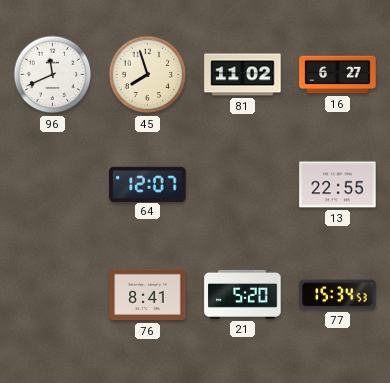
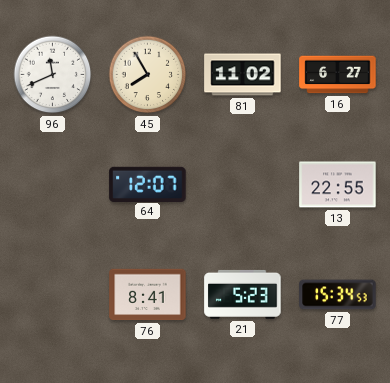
45: 7:57 -> 7:55
21: 5:20 -> 5:23
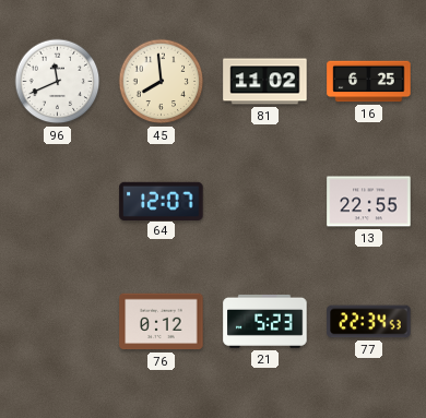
45: 7:55 -> 7:59
16: 6:27 -> 6:25
76: 8:41 -> 0:12
77: 15:34 -> 22:34
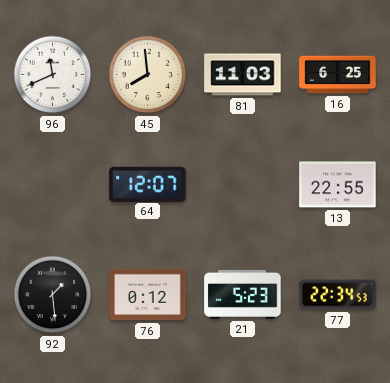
81: 11:02 -> 11:03
92: none -> 1:29
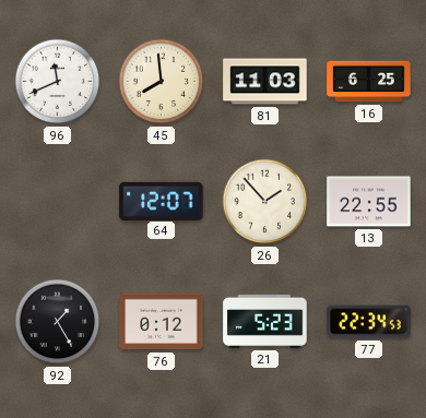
26: none -> 1:53
92: 1:29 -> 1:25
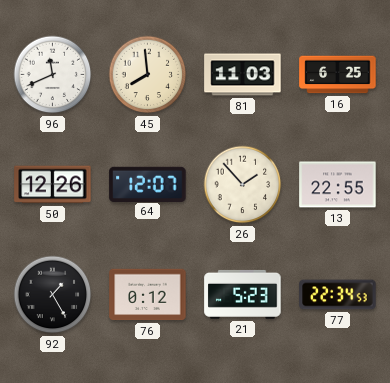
50: none -> 12:26
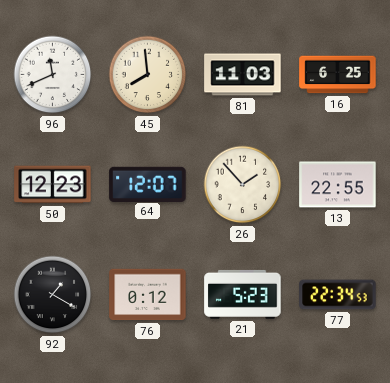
50: 12:26 -> 12:23
92: 1:25 -> 1:20
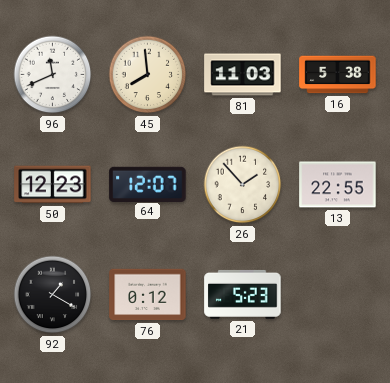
16: 6:25 -> 5:38
77: 22:34 -> none
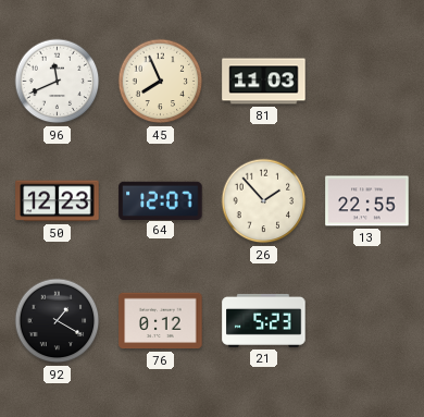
45: 7:59 -> 7:56
16: 5:38 -> none
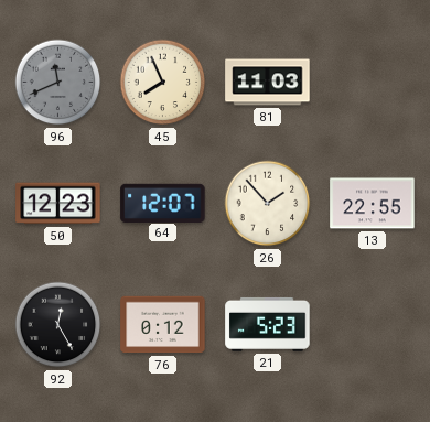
96 dial: white -> grey
92: 1:20 -> 12:25
